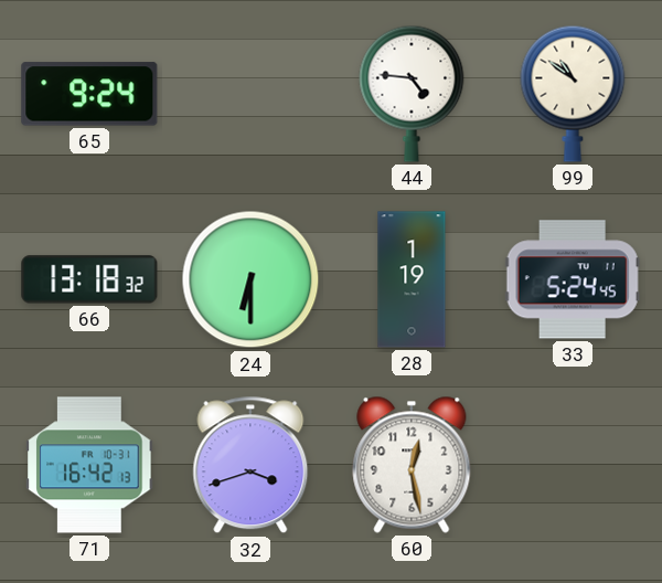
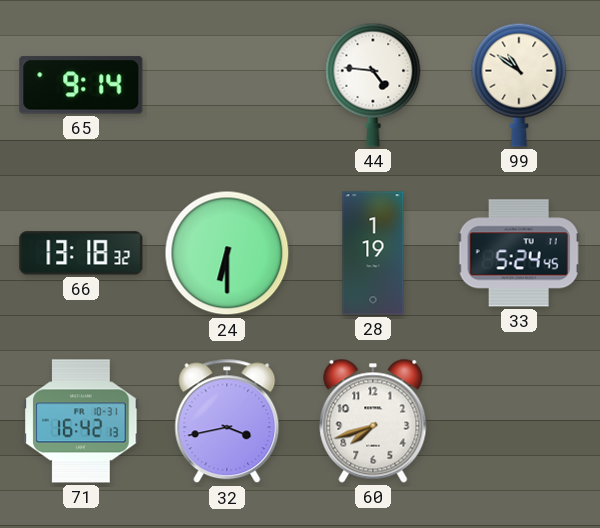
65: 9:24 -> 9:14
32: 3:42 -> 3:43
60: 12:28 -> 7:42
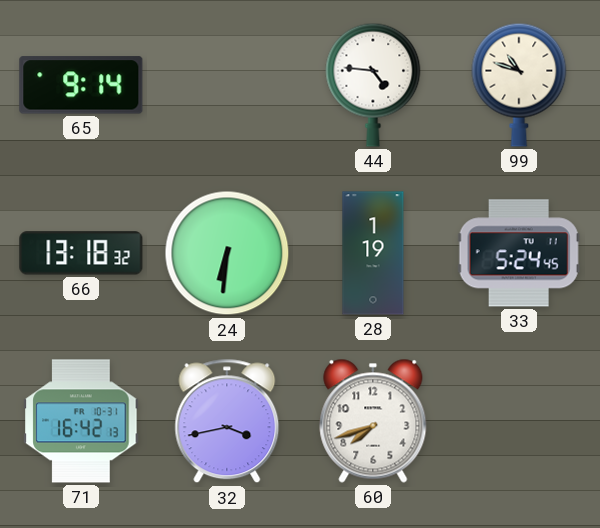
99: 10:51 -> 10:48
24: 6:30 -> 6:31
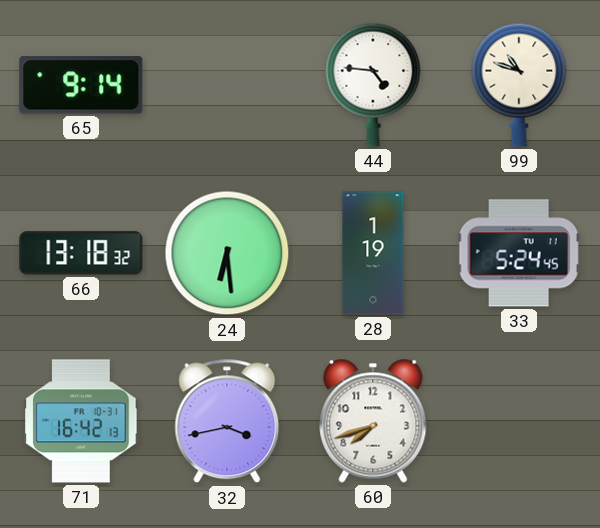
24: 6:31 -> 6:29
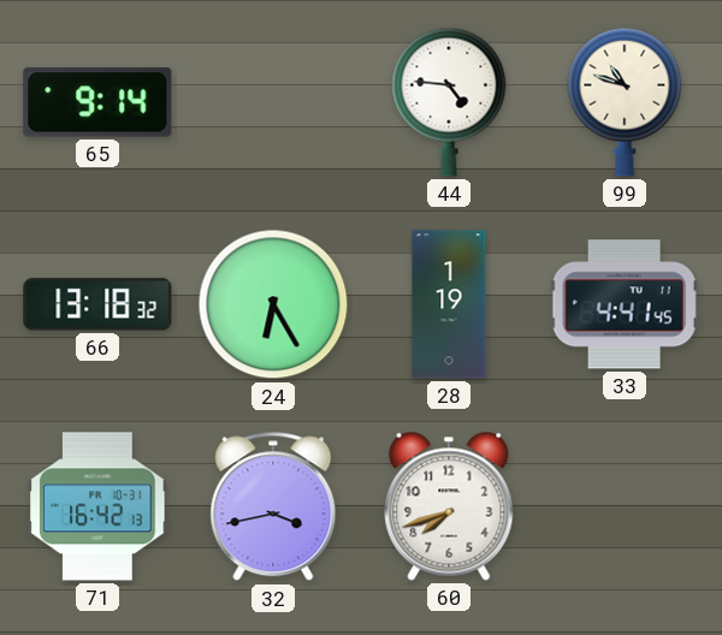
24: 6:29 -> 6:25
33: 5:24 -> 4:41
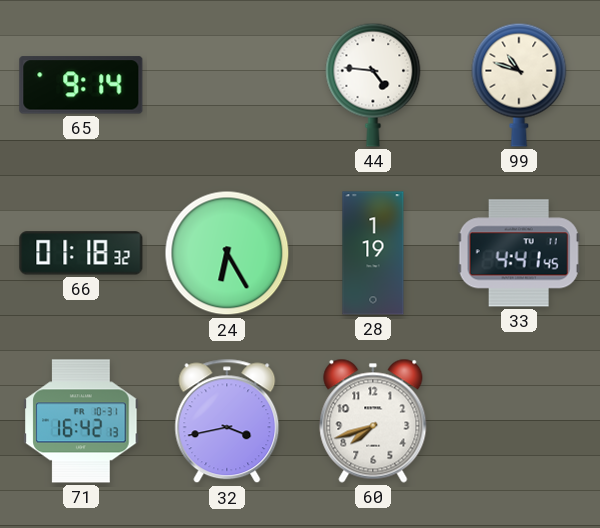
66: 13:18 -> 01:18
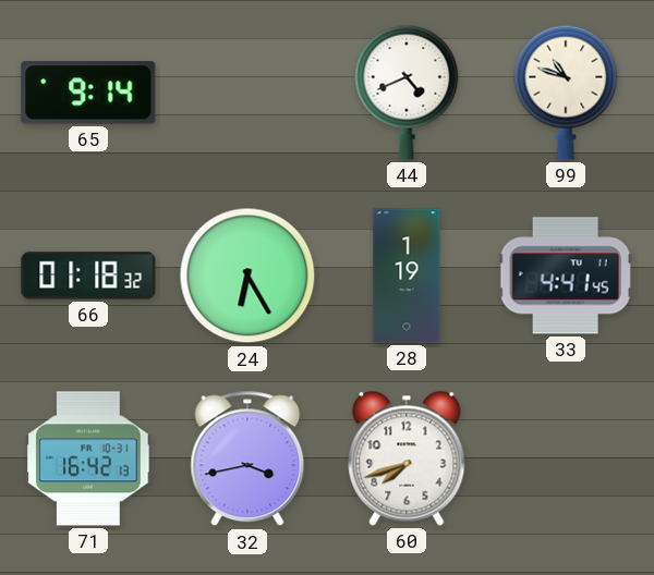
44: 4:46 -> 4:41
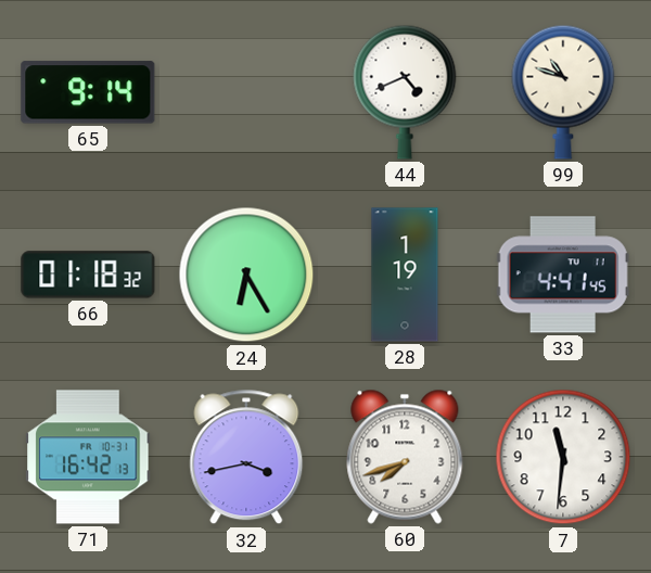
7: none -> 11:31
